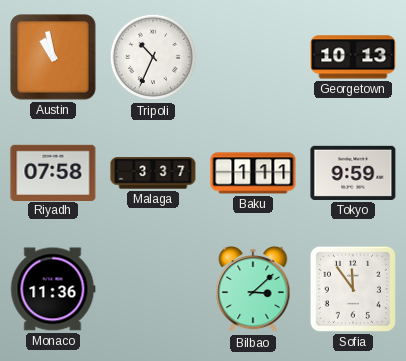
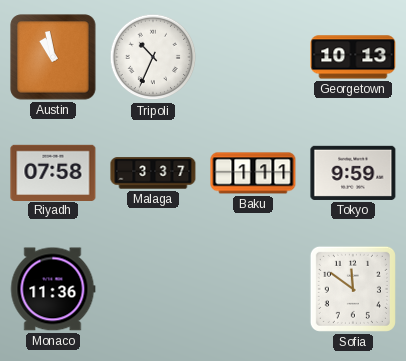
Bilbao: 3:08 -> none
Sofia: 11:54 -> 11:51
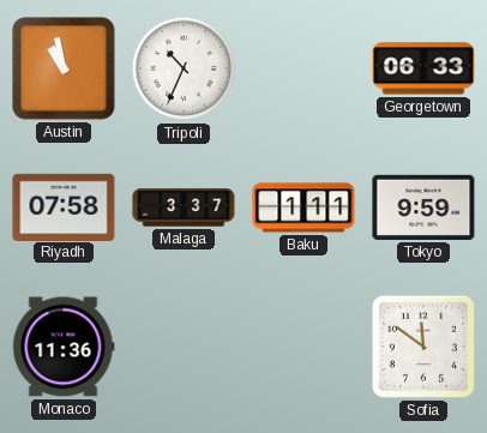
Georgetown: 10:13 -> 06:33
